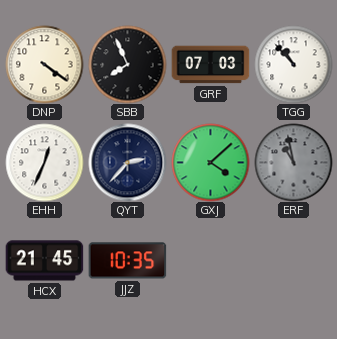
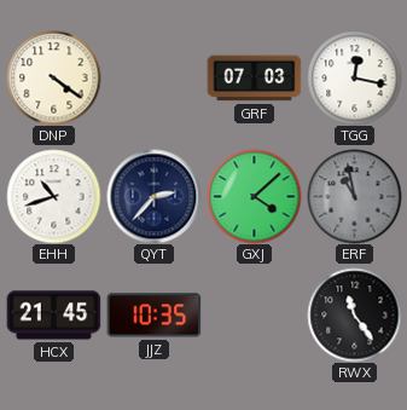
SBB: 7:56 -> none
TGG: 10:53 -> 12:17
EHH: 12:34 -> 10:42
RWX: none -> 11:24
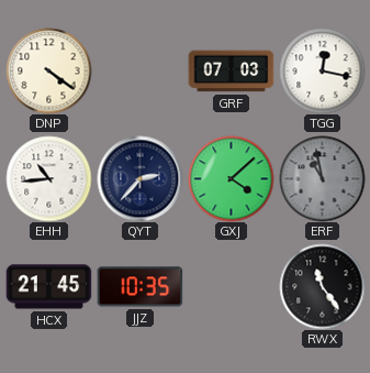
EHH: 10:42 -> 10:44
